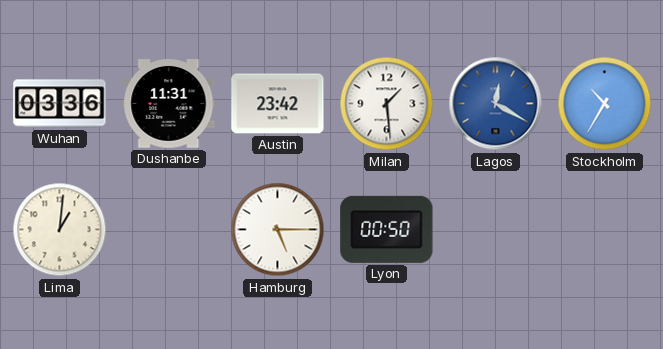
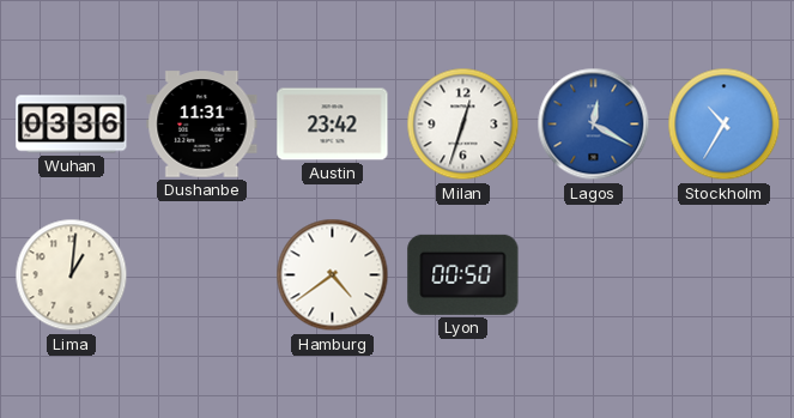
Milan: 1:29 -> 12:33
Hamburg: 5:15 -> 4:39
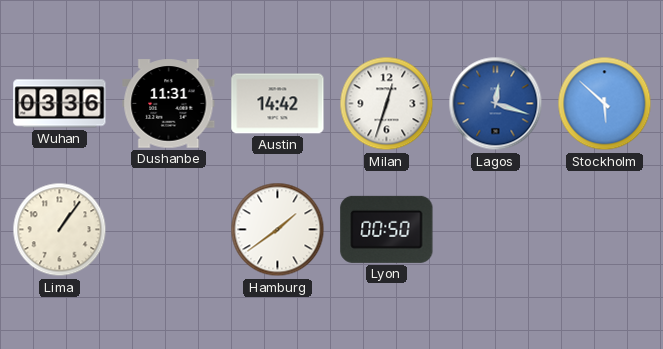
Austin: 23:42 -> 14:42
Lagos: 12:20 -> 12:18
Stockholm: 10:35 -> 5:52
Lima: 1:01 -> 1:06
Hamburg: 4:39 -> 1:39
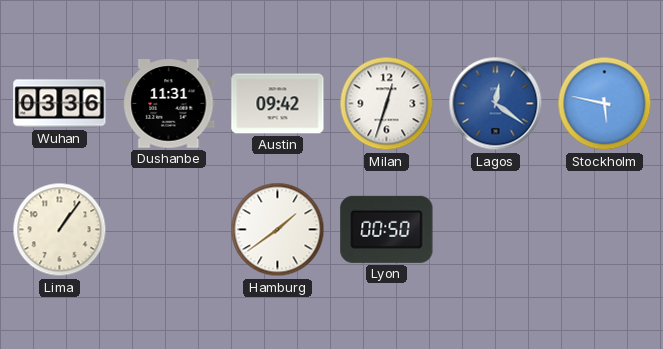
Austin: 14:42 -> 09:42
Lagos: 12:18 -> 12:21
Stockholm: 5:52 -> 5:47
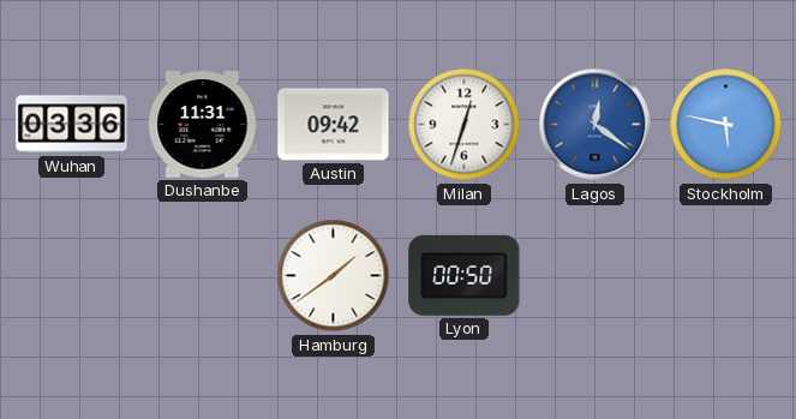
Lima: 1:06 -> none
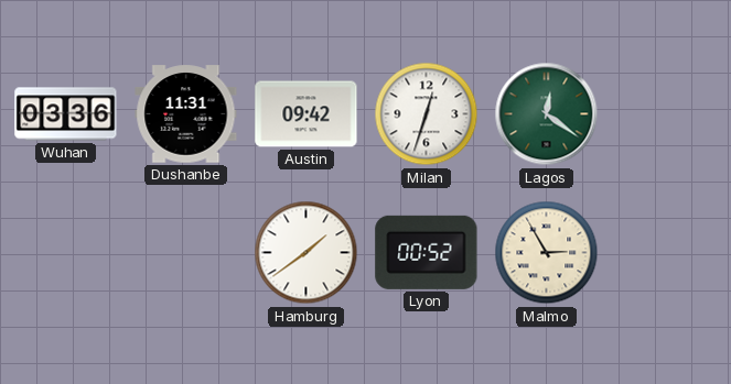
Lagos dial: blue -> green
Stockholm: 5:47 -> none
Lyon: 00:50 -> 00:52
Malmo: none -> 2:55
